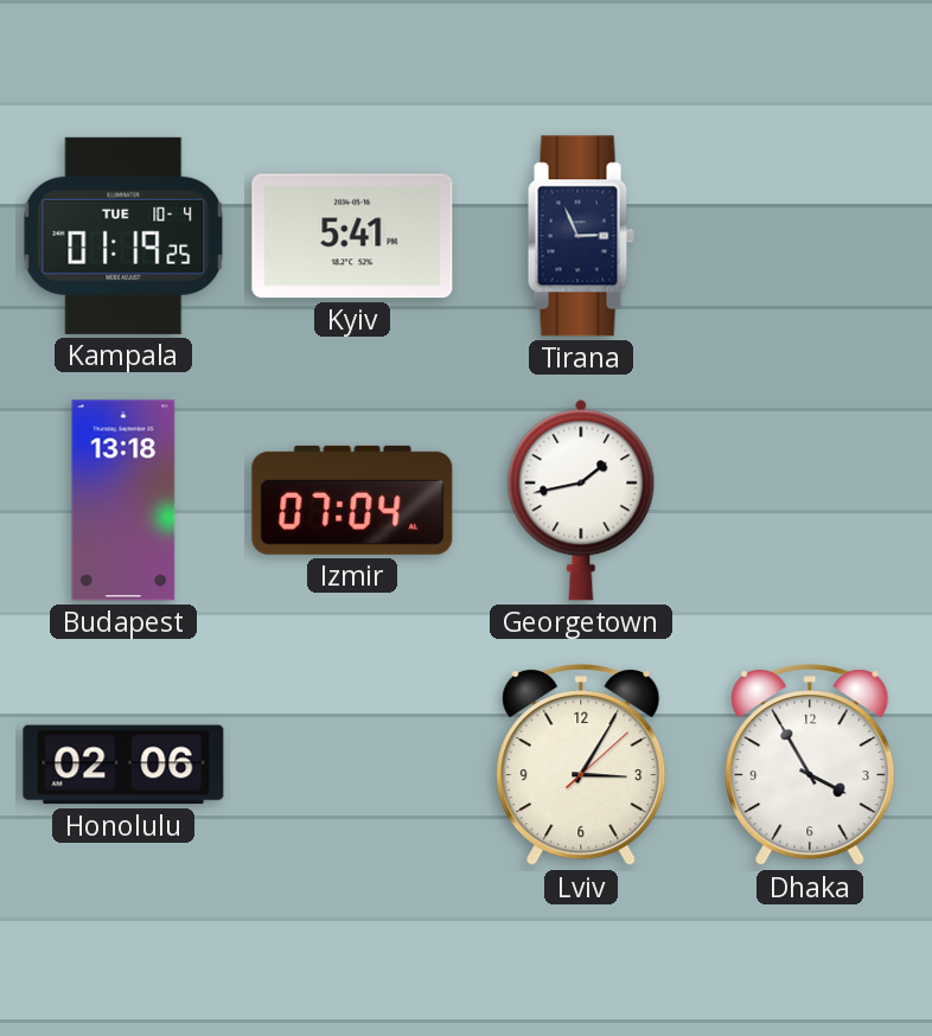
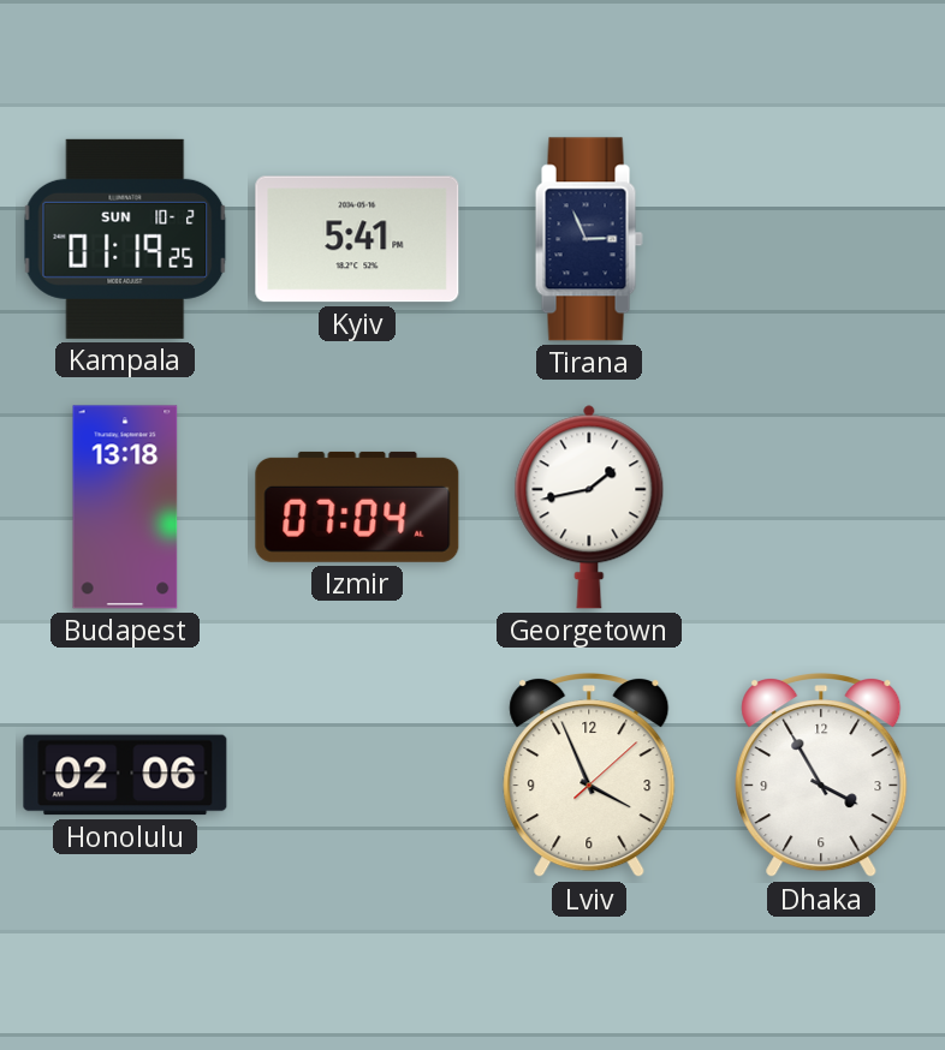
Kampala date: TUE 10-4 -> SUN 10-2
Lviv: 3:05 -> 3:56
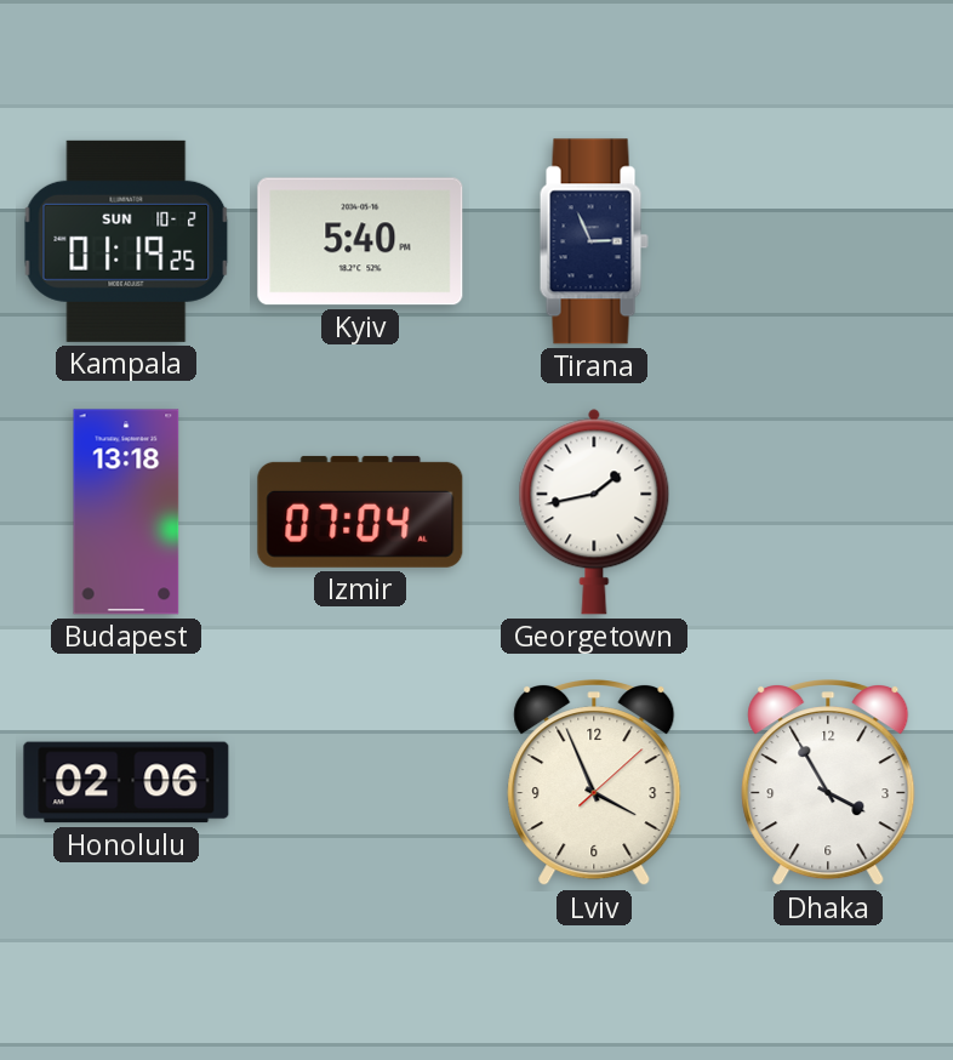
Kyiv: 5:41 -> 5:40
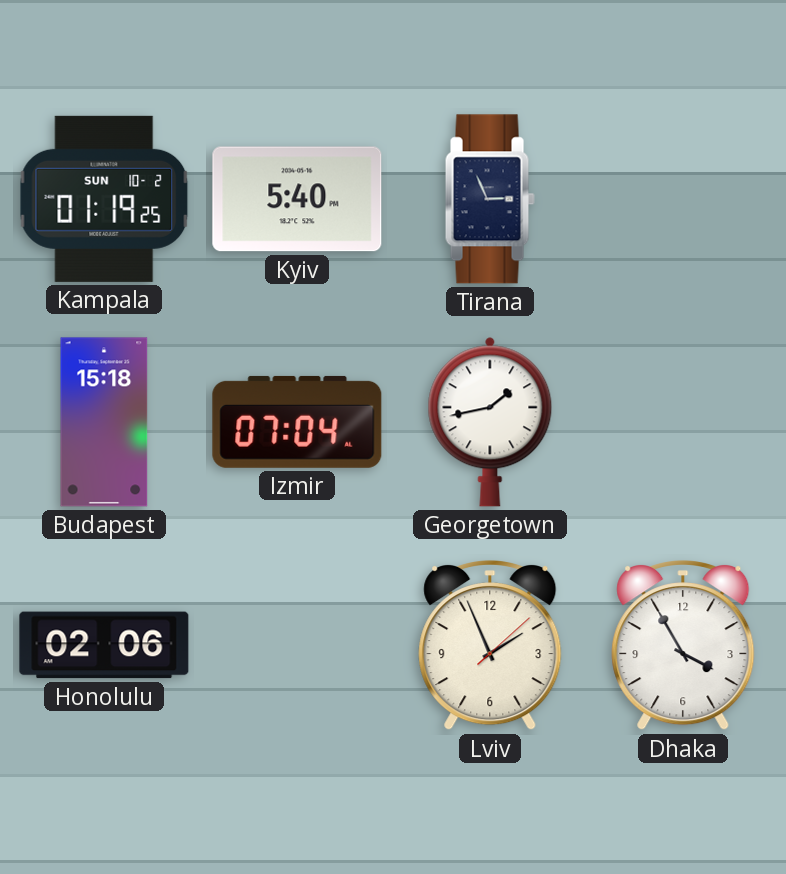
Budapest: 13:18 -> 15:18
Lviv: 3:56 -> 1:56
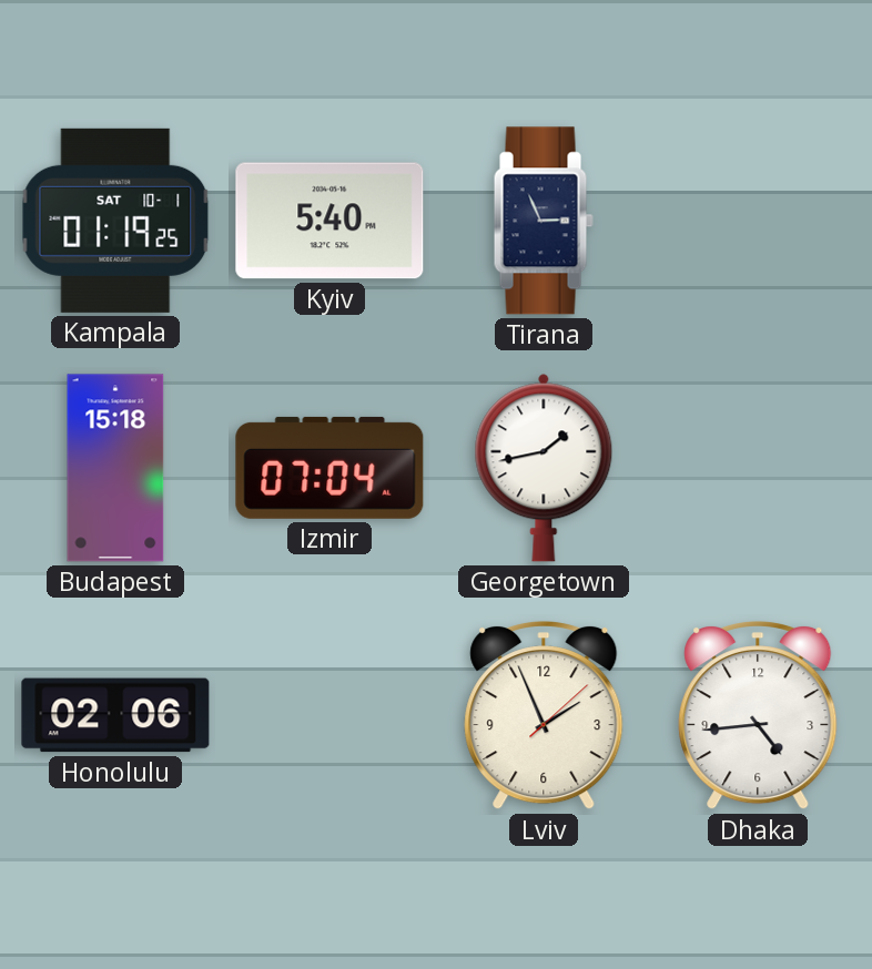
Kampala date: SUN 10-2 -> SAT 10-1
Dhaka: 3:55 -> 4:44
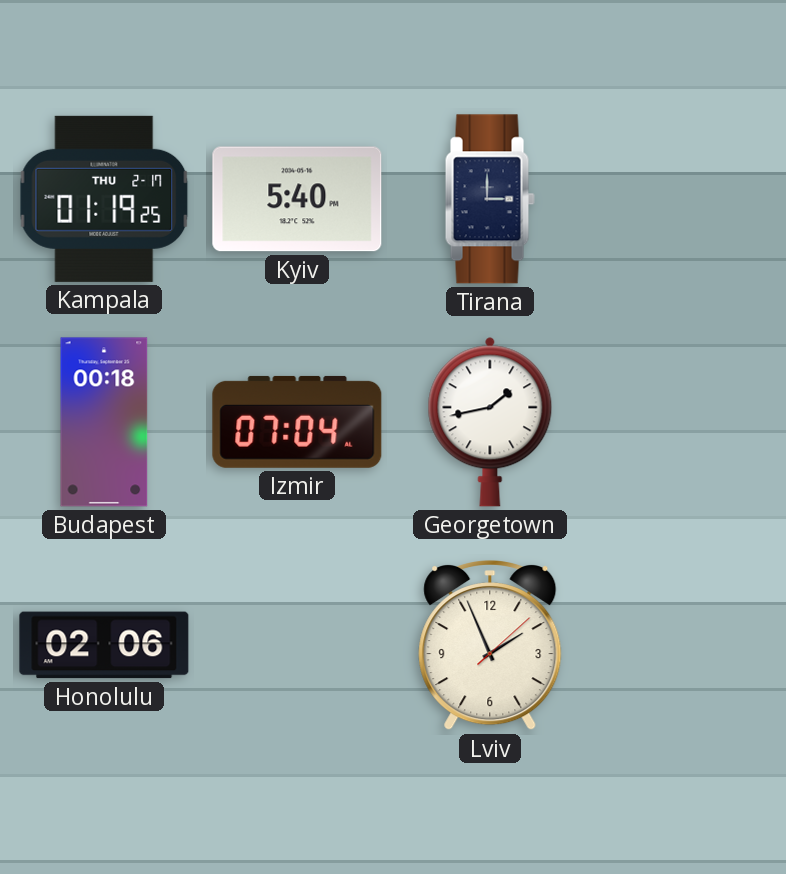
Kampala date: SAT 10-1 -> THU 2-17
Tirana: 2:56 -> 3:00
Budapest: 15:18 -> 00:18
Dhaka: 4:44 -> none
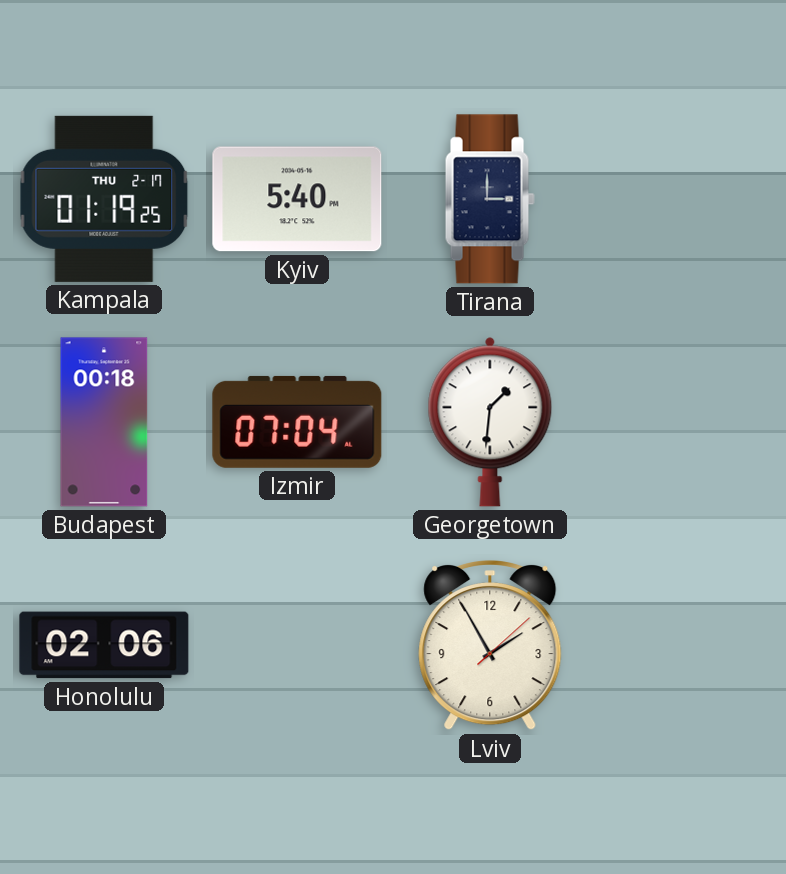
Georgetown: 1:43 -> 1:31
Lviv: 1:56 -> 1:55
